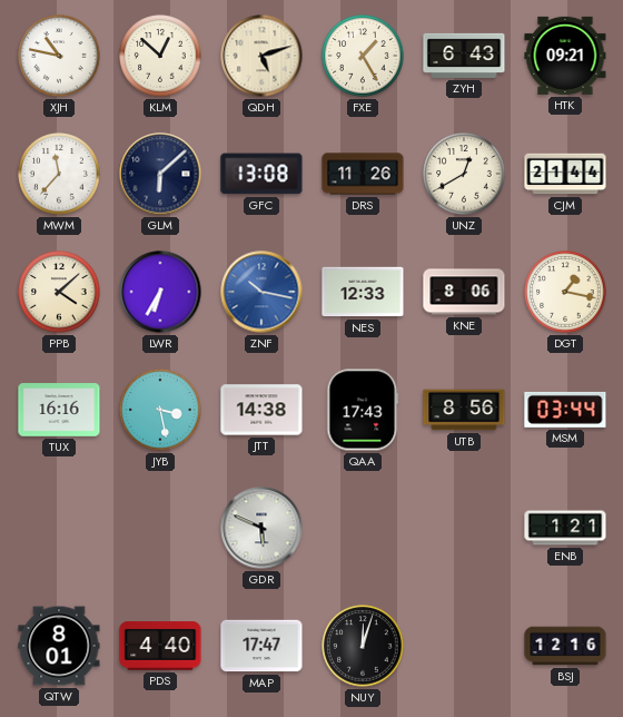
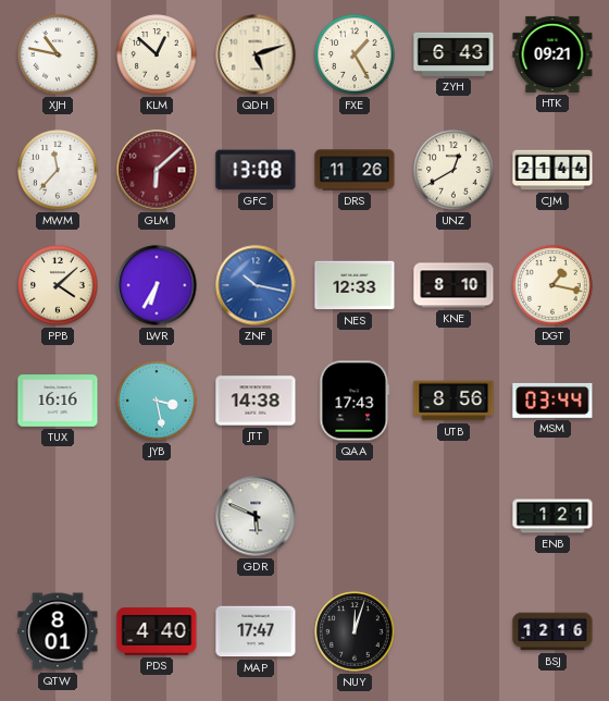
GLM dial: navy -> burgundy
KNE: 8:06 -> 8:10
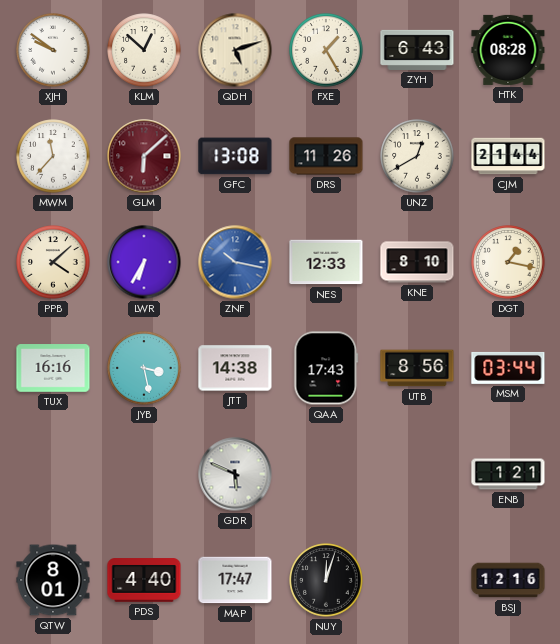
XJH: 10:47 -> 9:51
HTK: 09:21 -> 08:28
